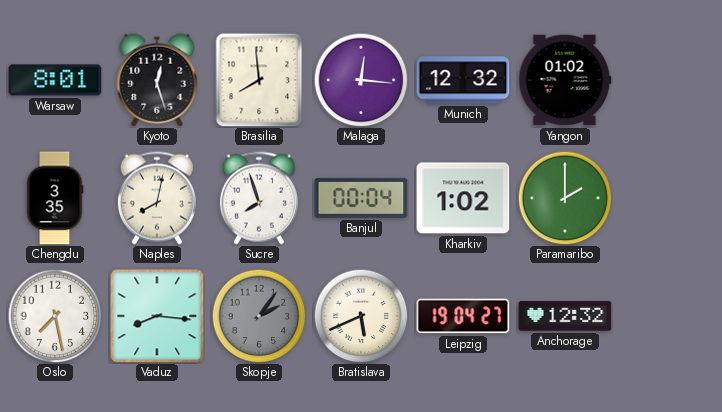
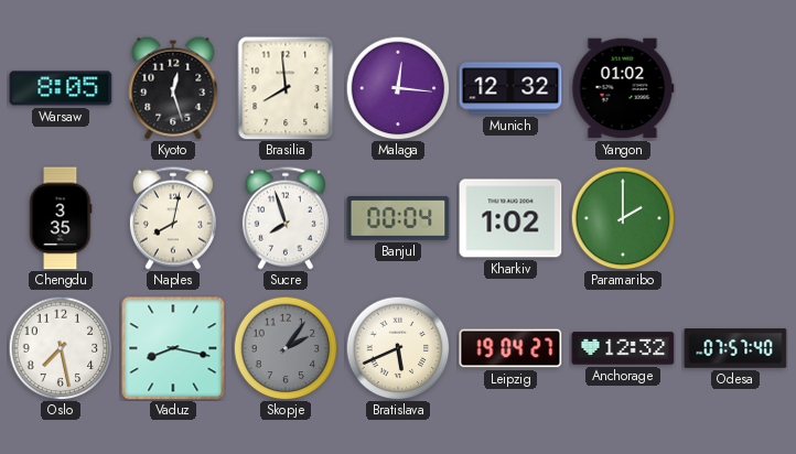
Warsaw: 8:01 -> 8:05
Vaduz: 8:16 -> 8:17
Odesa: none -> 07:57
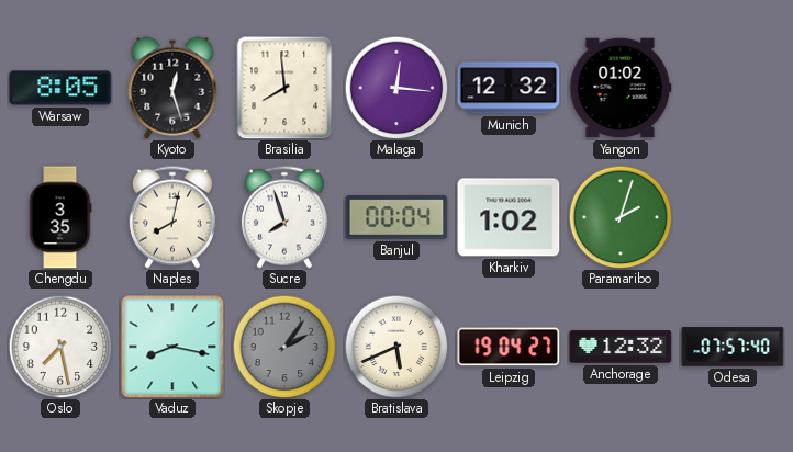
Paramaribo: 2:00 -> 2:03
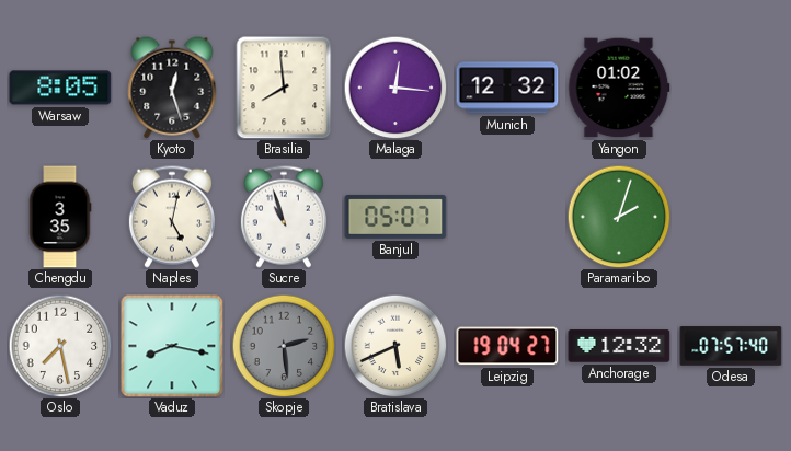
Naples: 8:02 -> 5:02
Sucre: 7:57 -> 10:57
Banjul: 00:04 -> 05:07
Kharkiv: 1:02 -> none
Skopje: 2:06 -> 2:29
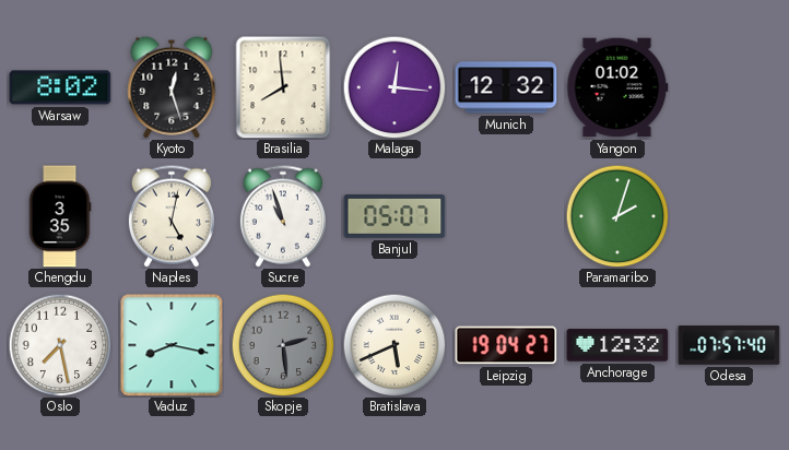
Warsaw: 8:05 -> 8:02
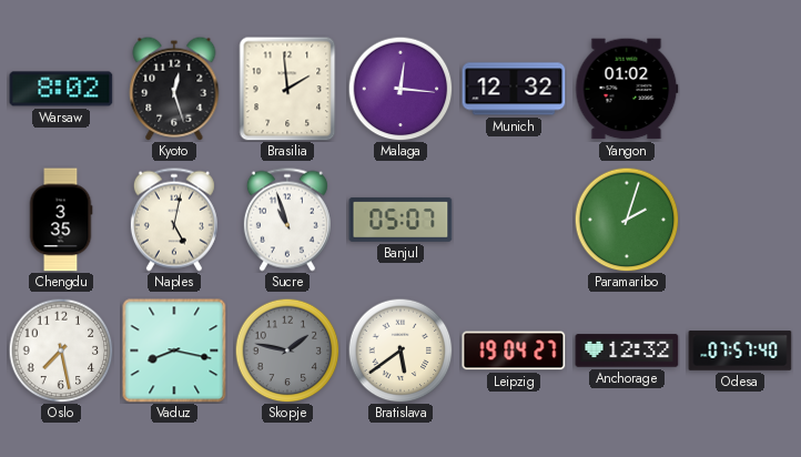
Brasilia: 7:59 -> 1:59
Skopje: 2:29 -> 1:47
Bratislava: 5:41 -> 5:39
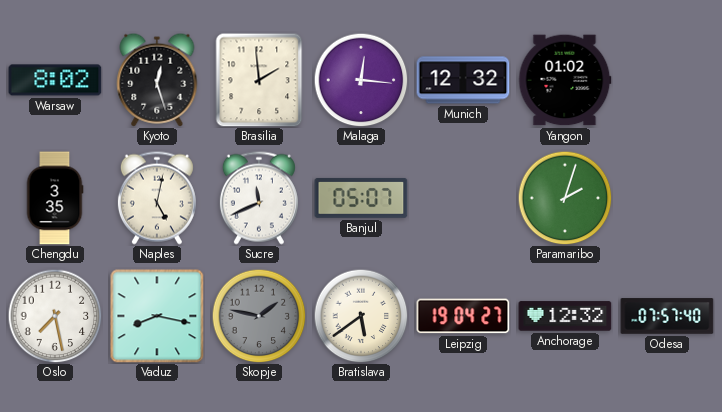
Sucre: 10:57 -> 11:41
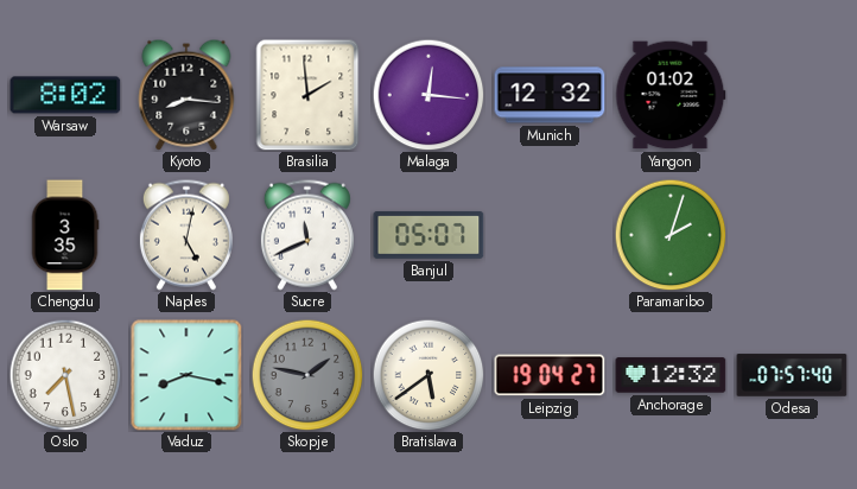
Kyoto: 12:27 -> 8:16
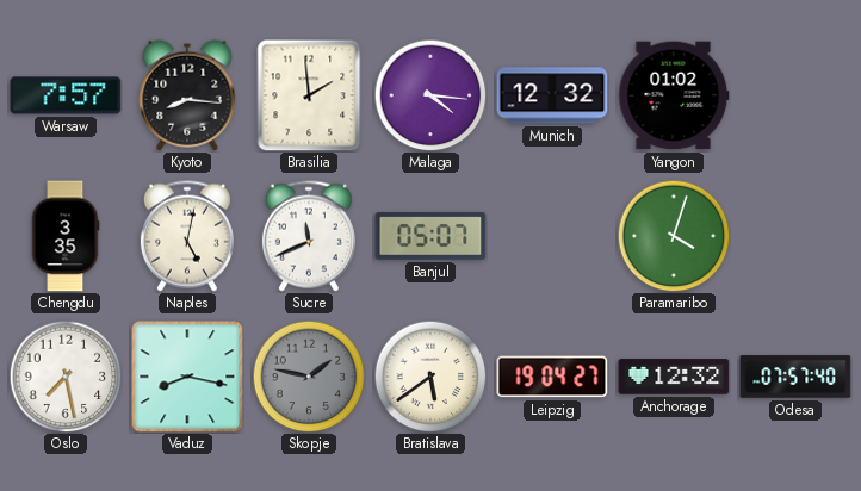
Warsaw: 8:02 -> 7:57
Malaga: 12:16 -> 4:16
Paramaribo: 2:03 -> 4:03
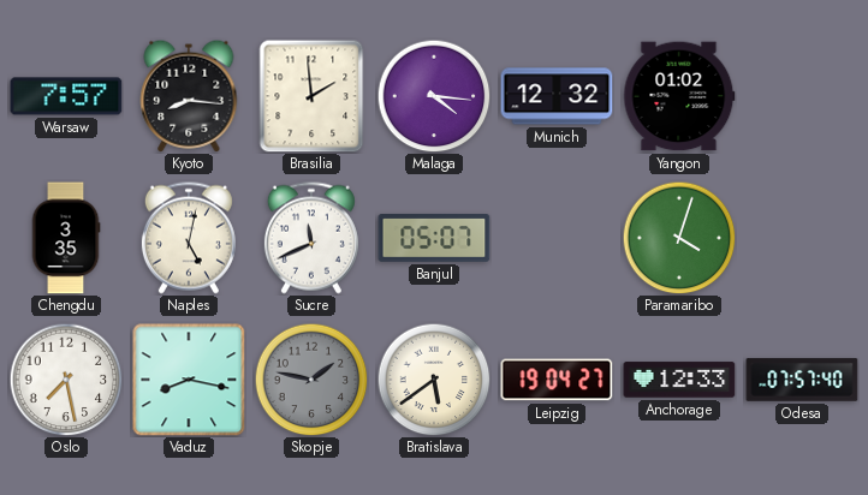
Anchorage: 12:32 -> 12:33
